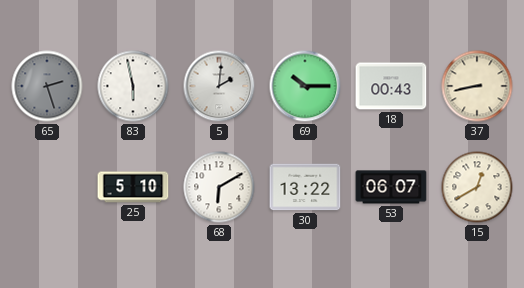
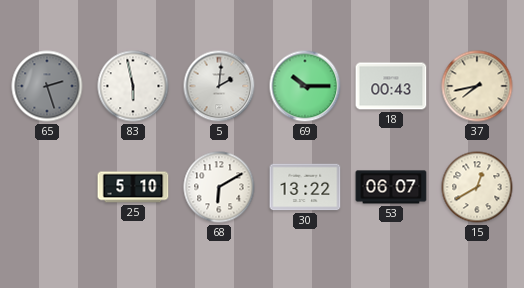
37: 8:43 -> 7:43
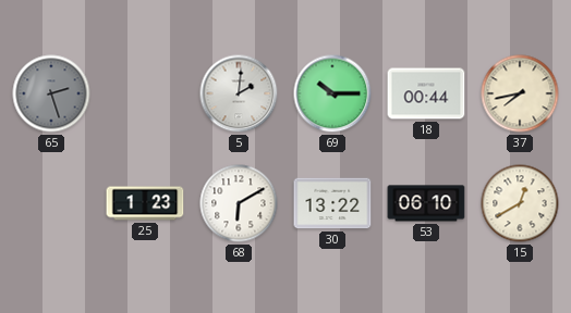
83: 5:58 -> none
18: 00:43 -> 00:44
25: 5:10 -> 1:23
53: 06:07 -> 06:10
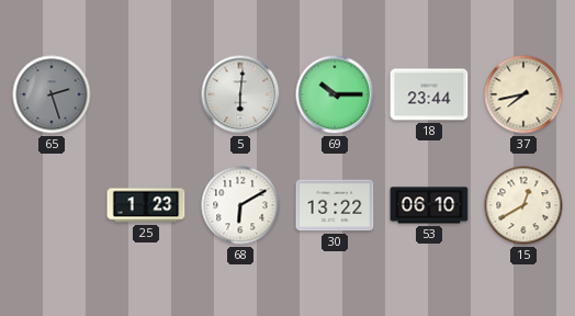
5: 2:01 -> 6:01
18: 00:44 -> 23:44
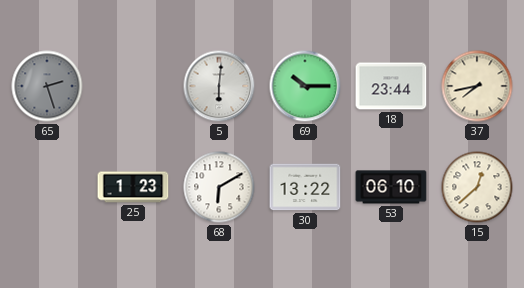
15: 12:40 -> 12:38
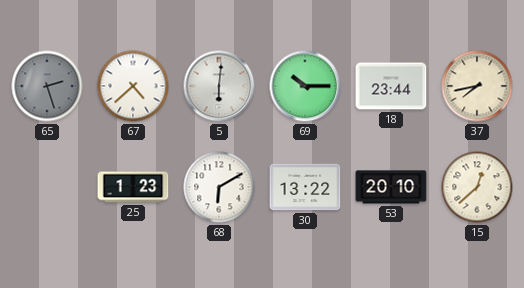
67: none -> 4:38
53: 06:10 -> 20:10
